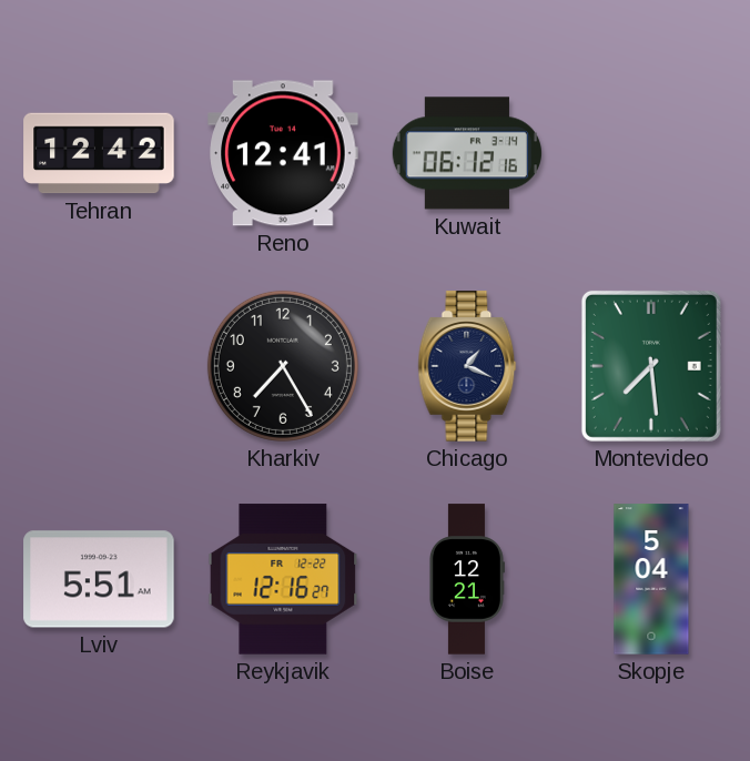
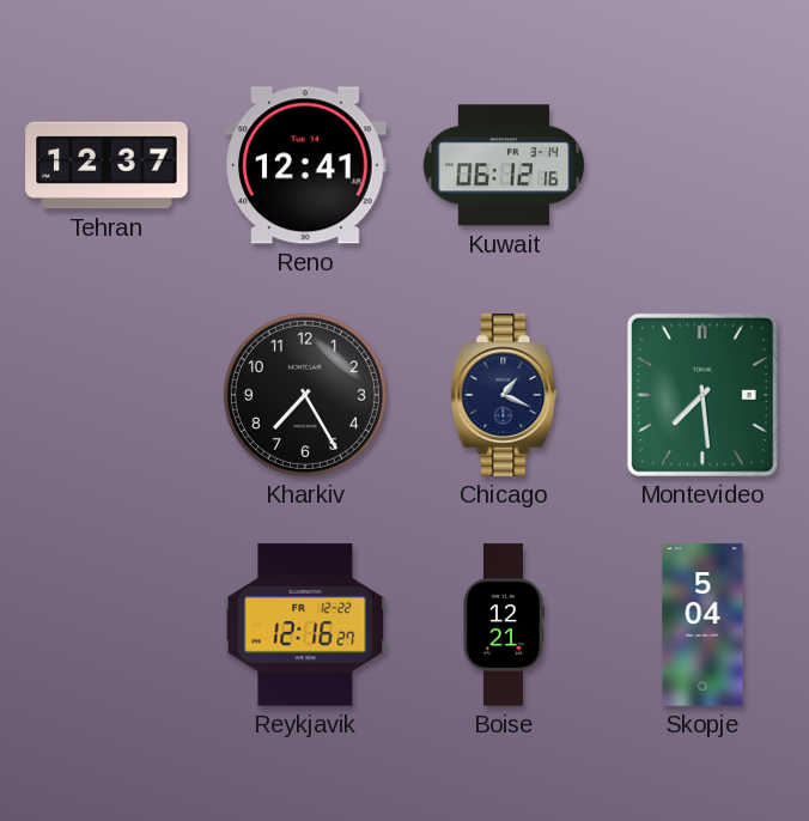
Tehran: 12:42 -> 12:37
Lviv: 5:51 -> none
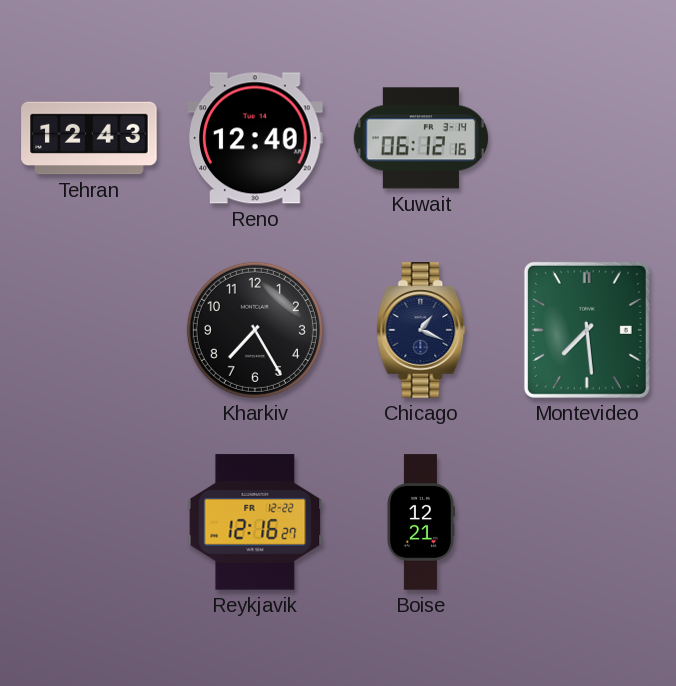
Tehran: 12:37 -> 12:43
Reno: 12:41 -> 12:40
Skopje: 5:04 -> none
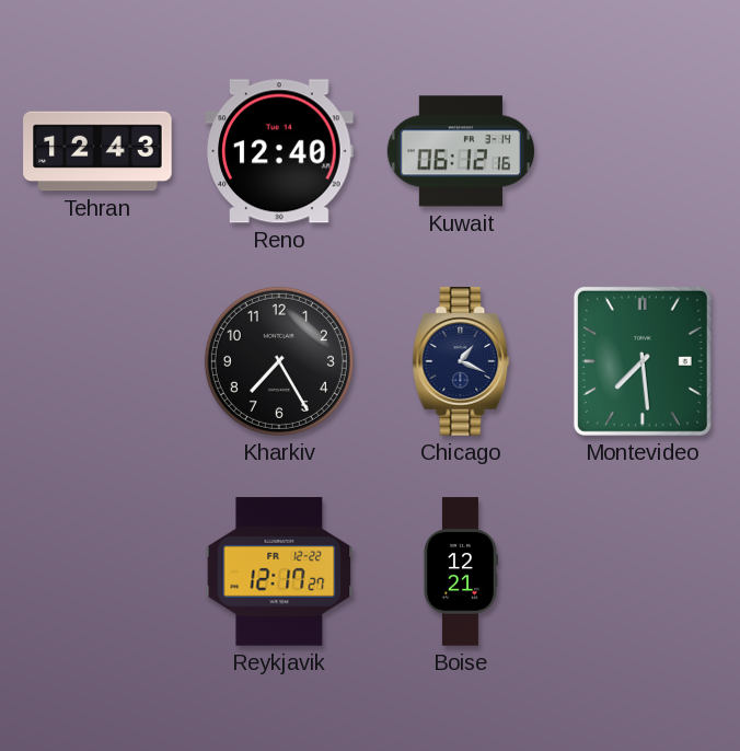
Reykjavik: 12:16 -> 12:17
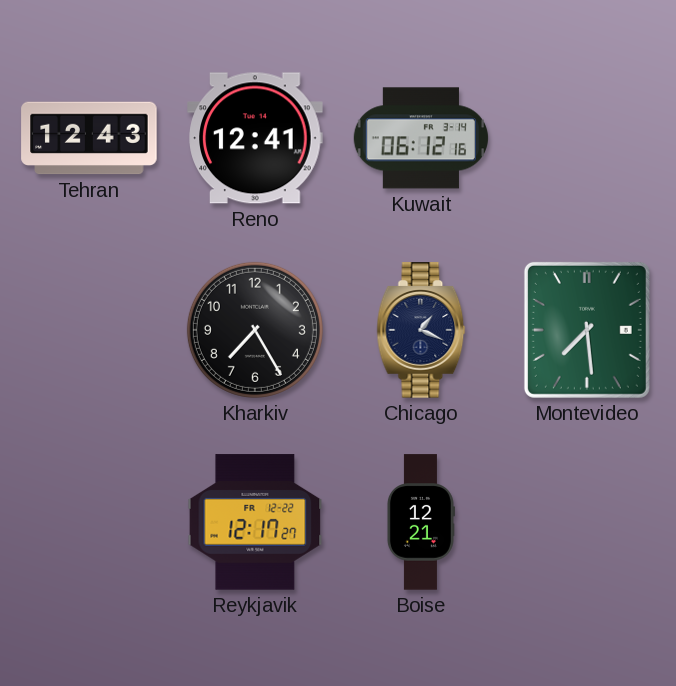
Reno: 12:40 -> 12:41
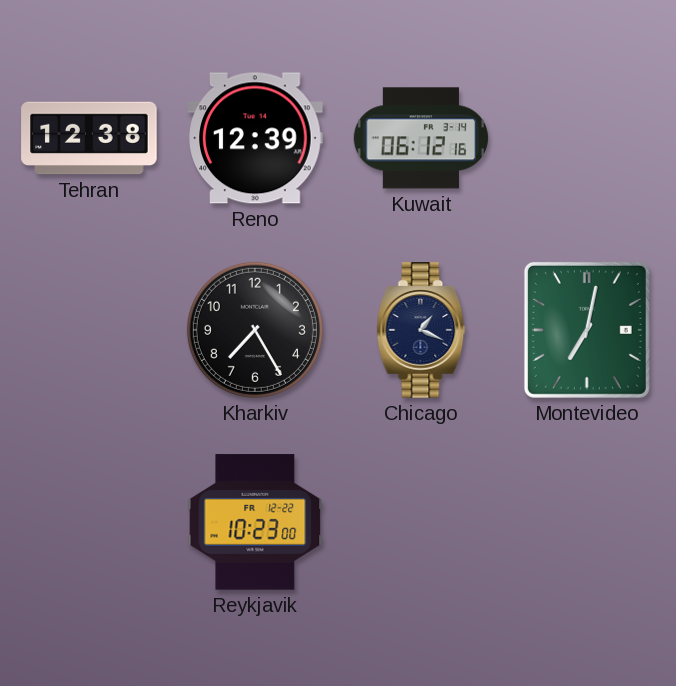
Tehran: 12:43 -> 12:38
Reno: 12:41 -> 12:39
Montevideo: 7:29 -> 7:02
Reykjavik: 12:17 -> 10:23
Boise: 12:21 -> none
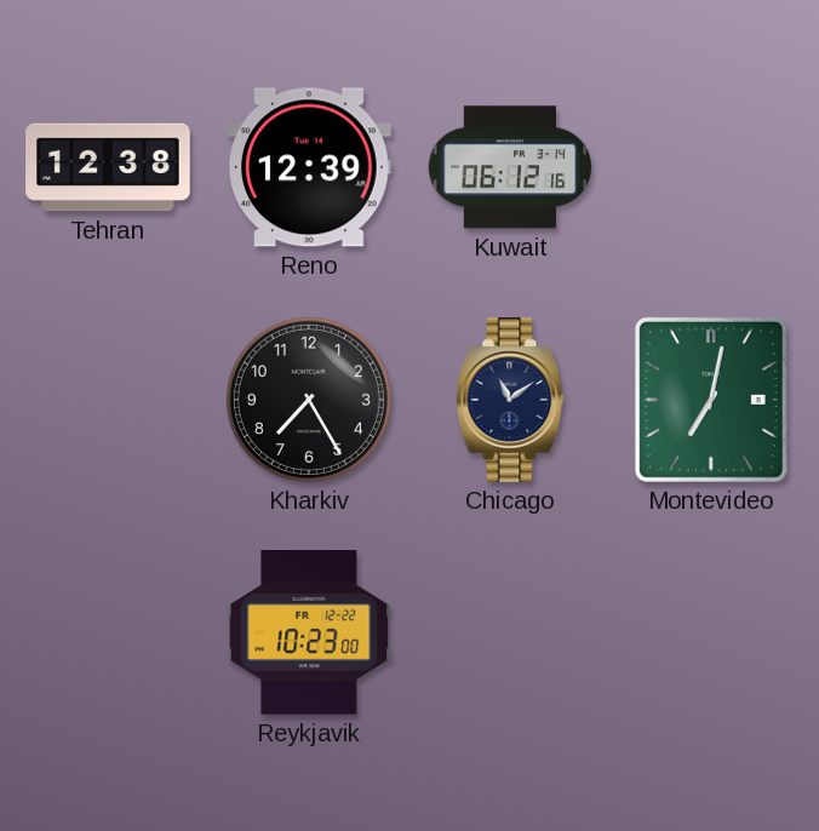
Chicago: 1:19 -> 11:09
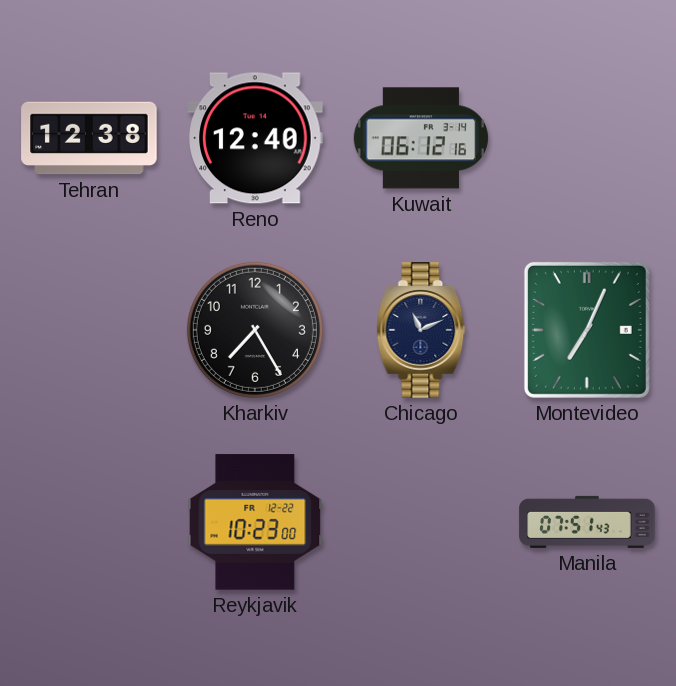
Reno: 12:39 -> 12:40
Chicago: 11:09 -> 11:11
Montevideo: 7:02 -> 7:04
Manila: none -> 07:51
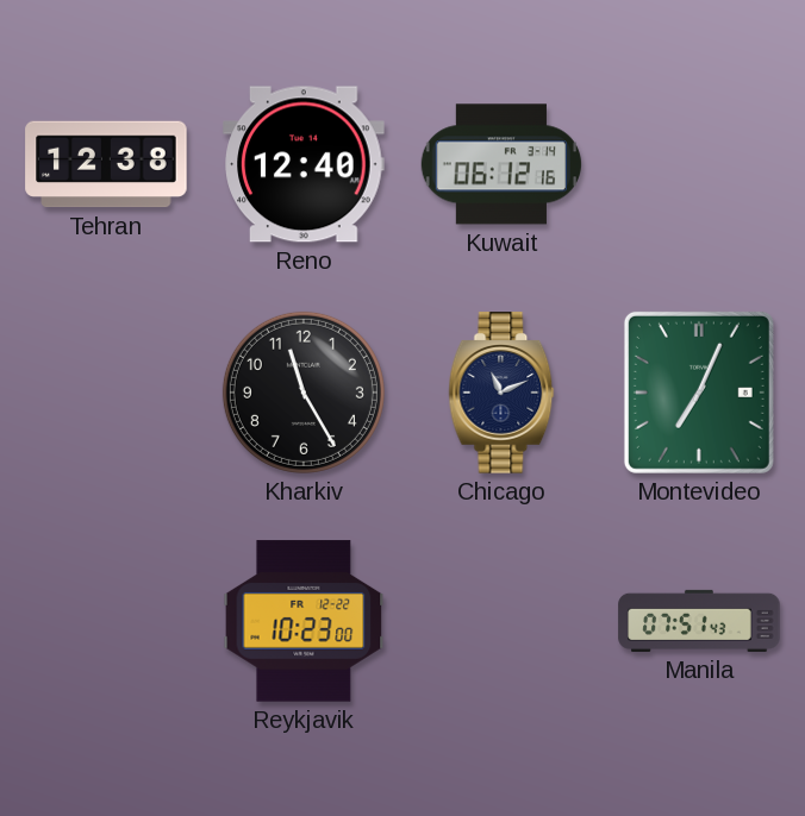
Kharkiv: 7:25 -> 11:25
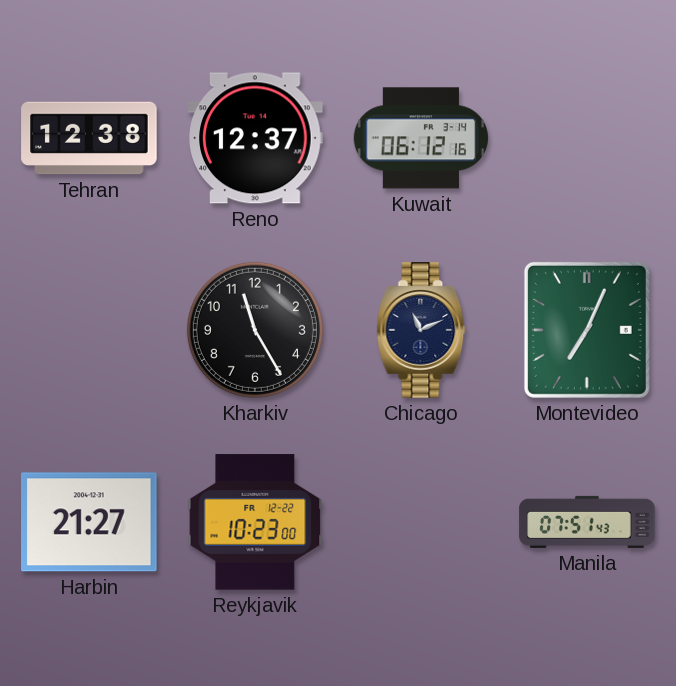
Reno: 12:40 -> 12:37
Harbin: none -> 21:27
